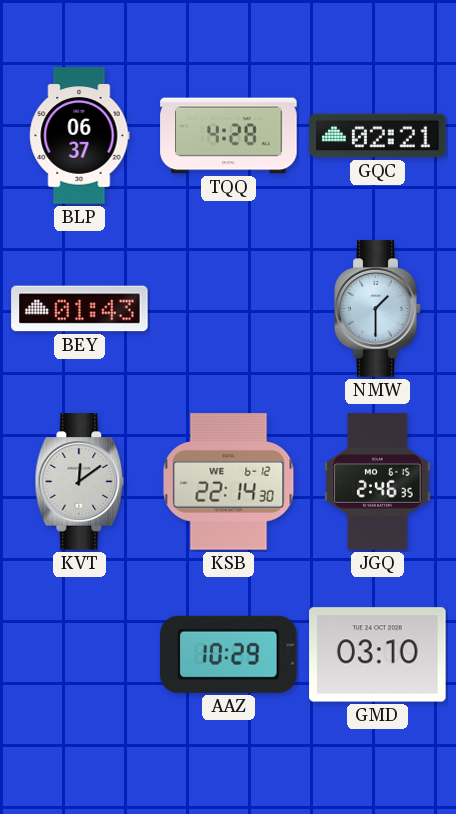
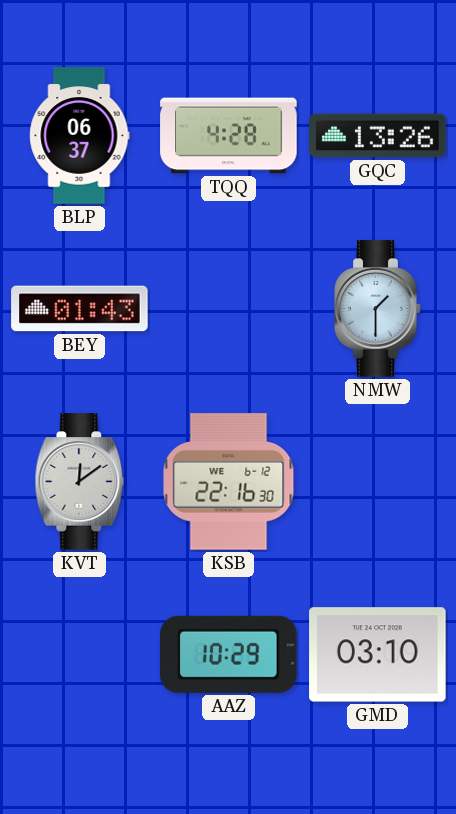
GQC: 02:21 -> 13:26
KSB: 22:14 -> 22:16
JGQ: 2:46 -> none
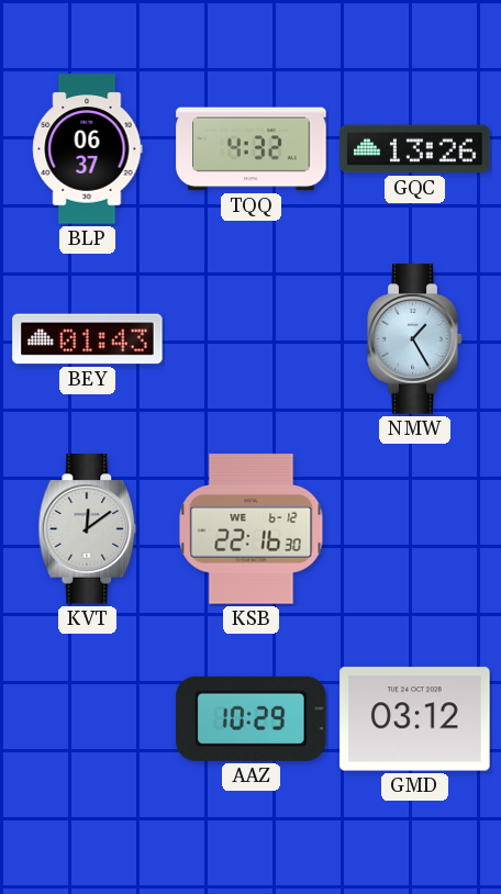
TQQ: 4:28 -> 4:32
NMW: 1:30 -> 1:25
GMD: 03:10 -> 03:12
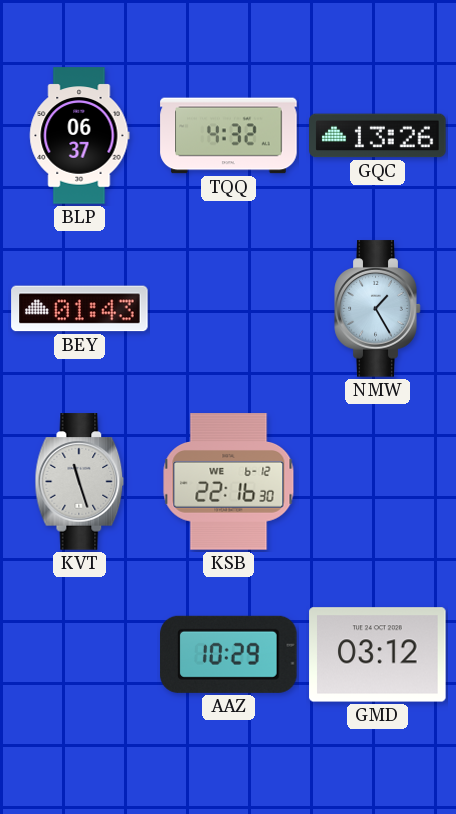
KVT: 12:09 -> 11:27
